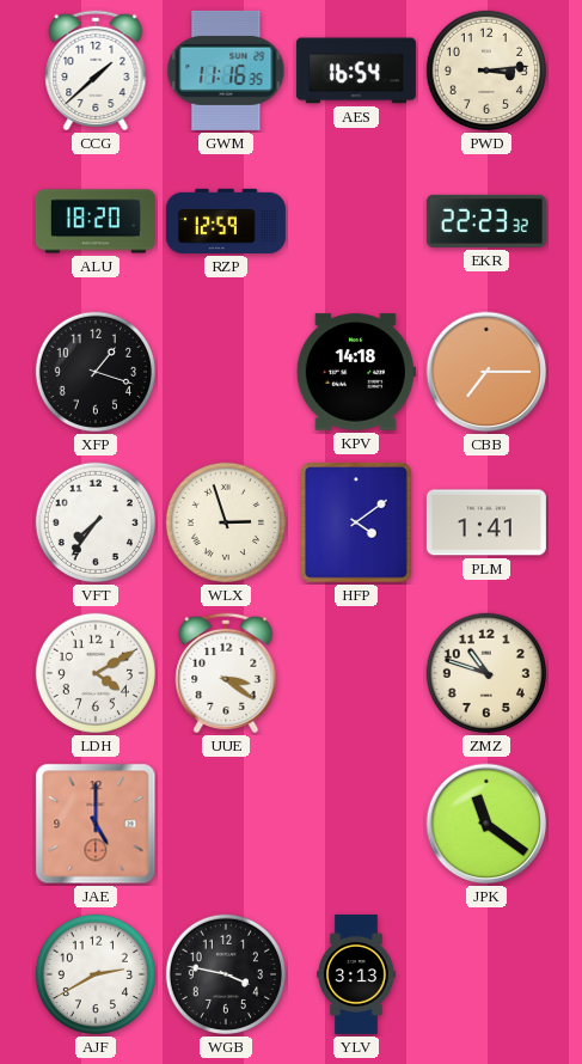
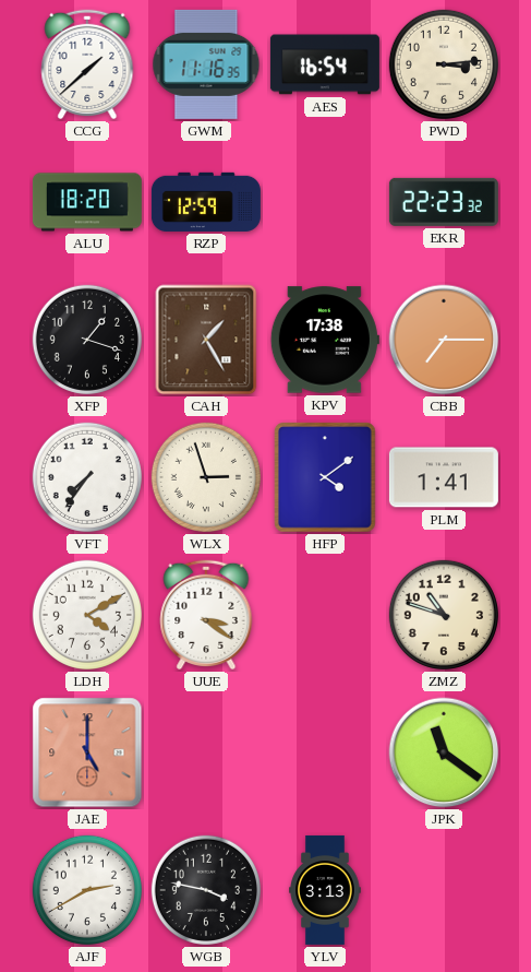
CAH: none -> 1:25
KPV: 14:18 -> 17:38
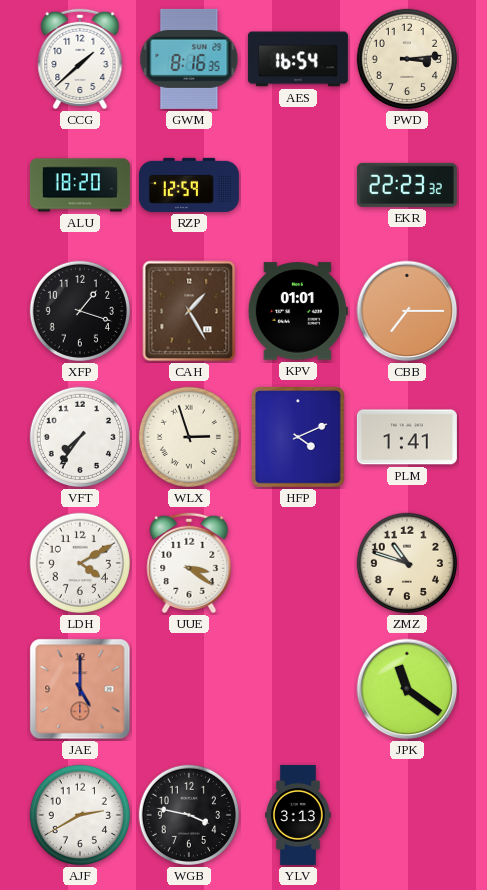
GWM: 11:16 -> 8:16
KPV: 17:38 -> 01:01
HFP: 4:09 -> 4:11
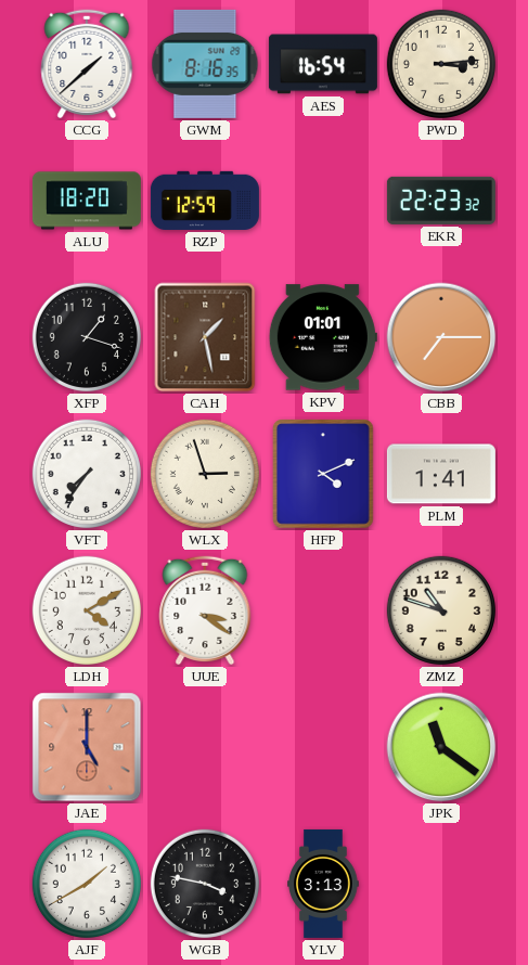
CAH: 1:25 -> 1:28
AJF: 2:40 -> 1:40
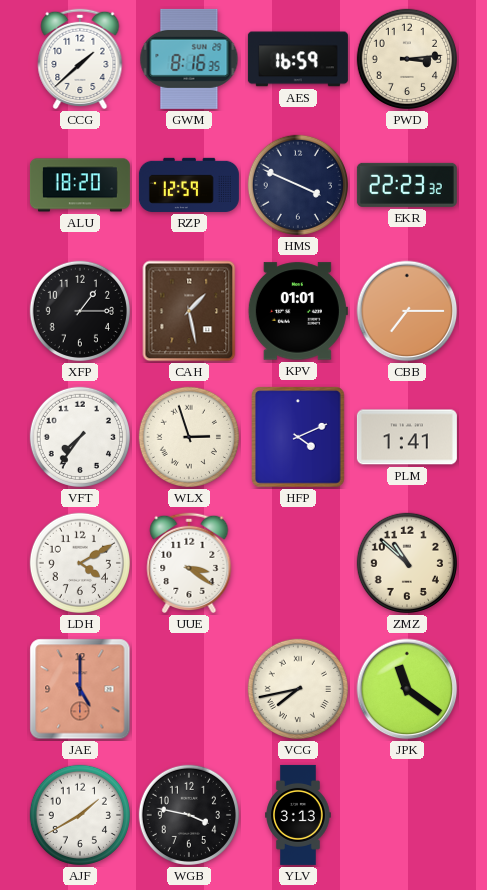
AES: 16:54 -> 16:59
HMS: none -> 3:49
XFP: 1:18 -> 1:15
ZMZ: 10:48 -> 10:52
VCG: none -> 7:43
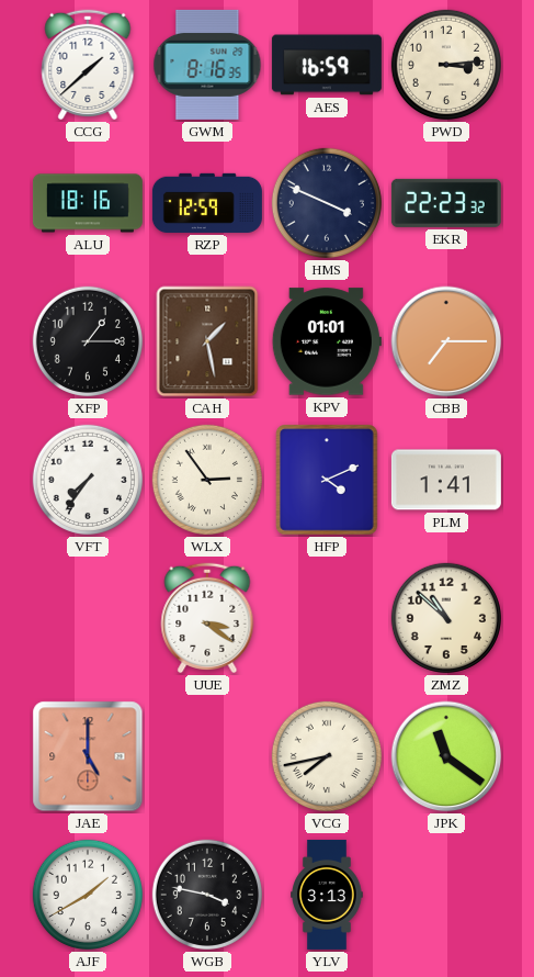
ALU: 18:20 -> 18:16
WLX: 2:57 -> 2:54
LDH: 4:10 -> none
